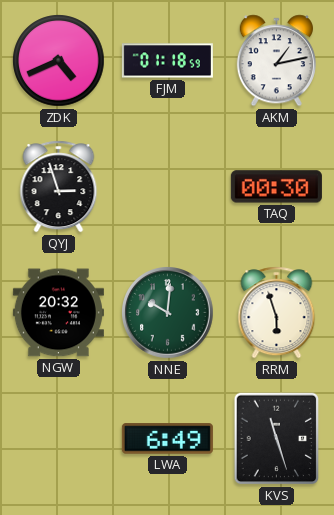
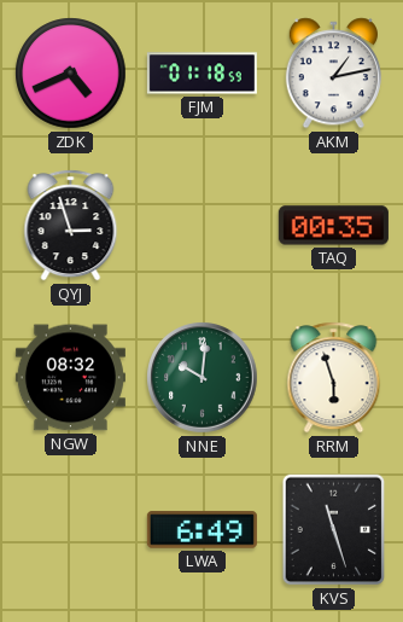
TAQ: 00:30 -> 00:35
NGW: 20:32 -> 08:32
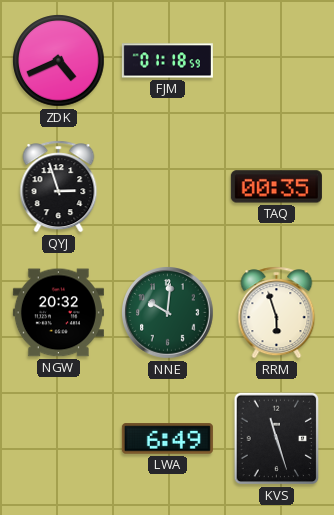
AKM: 1:13 -> none
NGW: 08:32 -> 20:32
